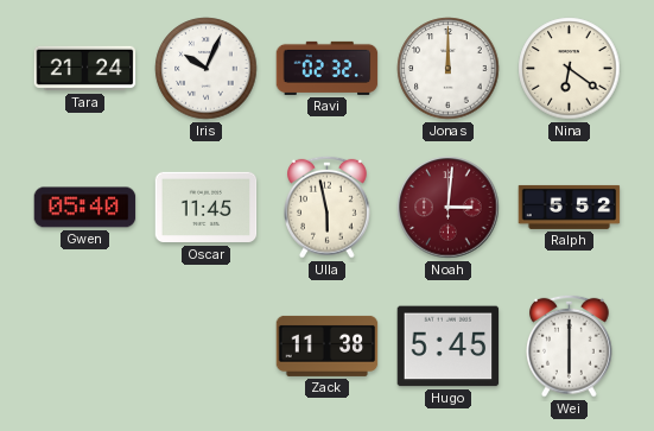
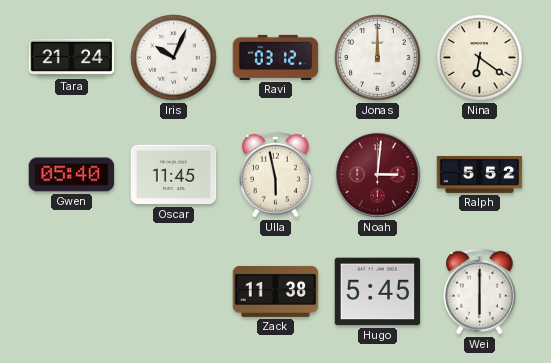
Ravi: 02:32 -> 03:12
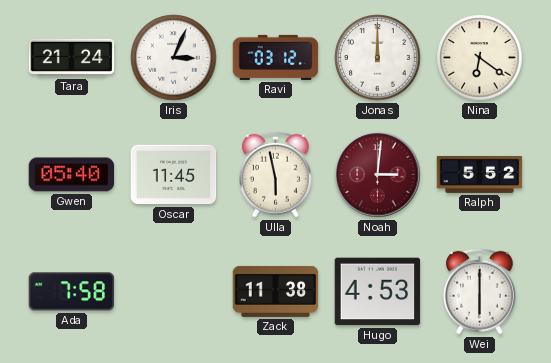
Iris: 10:04 -> 3:04
Ada: none -> 7:58
Hugo: 5:45 -> 4:53
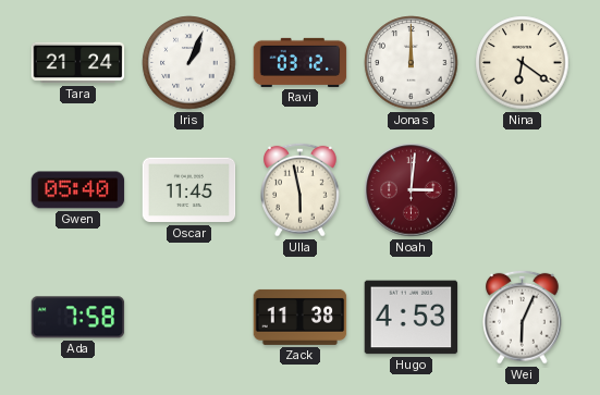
Iris: 3:04 -> 1:04
Ralph: 5:52 -> none
Wei: 6:00 -> 6:04
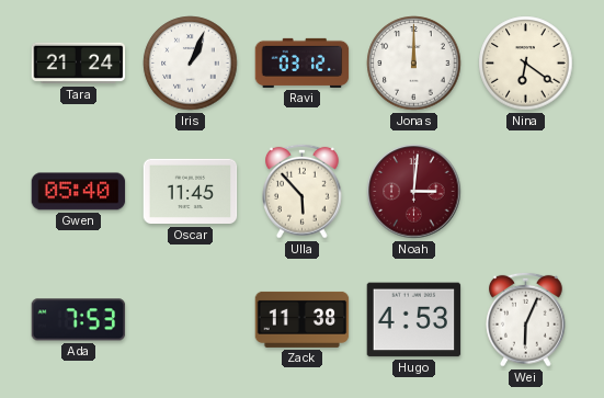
Ulla: 5:58 -> 5:53
Ada: 7:58 -> 7:53
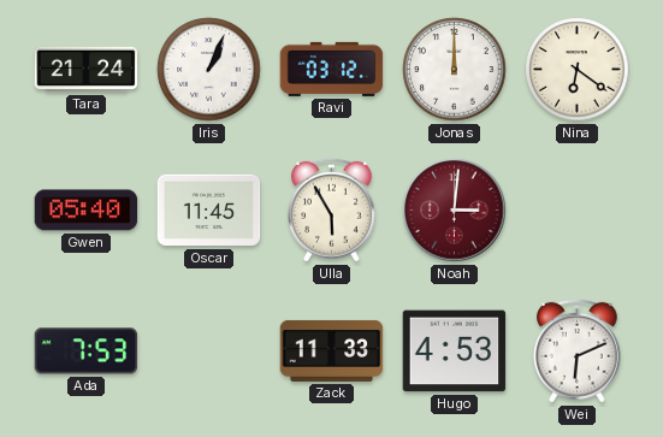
Ulla: 5:53 -> 5:55
Zack: 11:38 -> 11:33
Wei: 6:04 -> 6:11
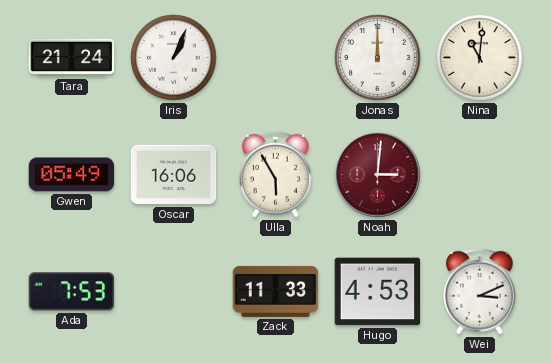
Ravi: 03:12 -> none
Nina: 6:21 -> 11:01
Gwen: 05:40 -> 05:49
Oscar: 11:45 -> 16:06
Wei: 6:11 -> 3:11
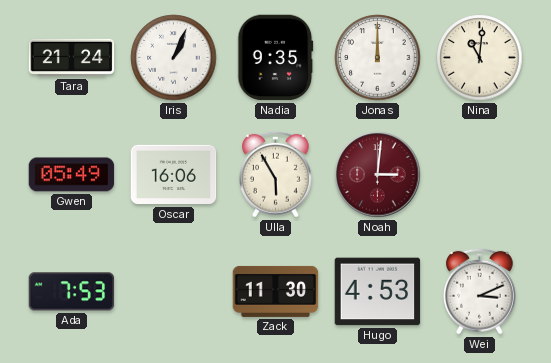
Nadia: none -> 9:35
Zack: 11:33 -> 11:30
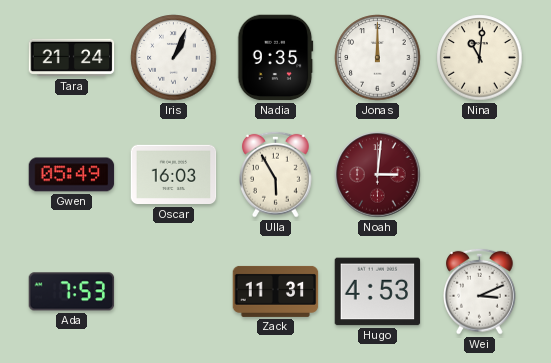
Oscar: 16:06 -> 16:03
Zack: 11:30 -> 11:31
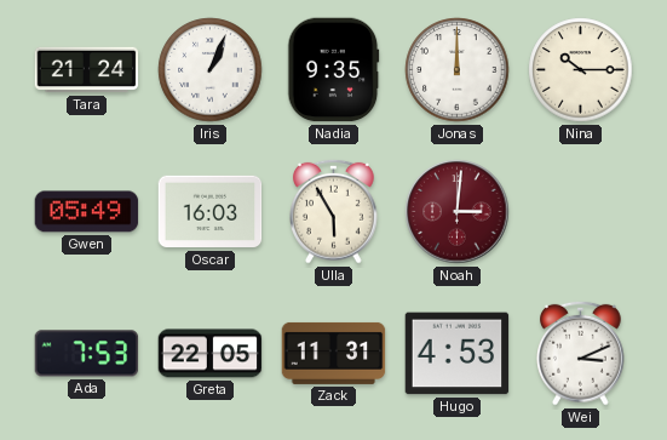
Nina: 11:01 -> 10:15
Greta: none -> 22:05
